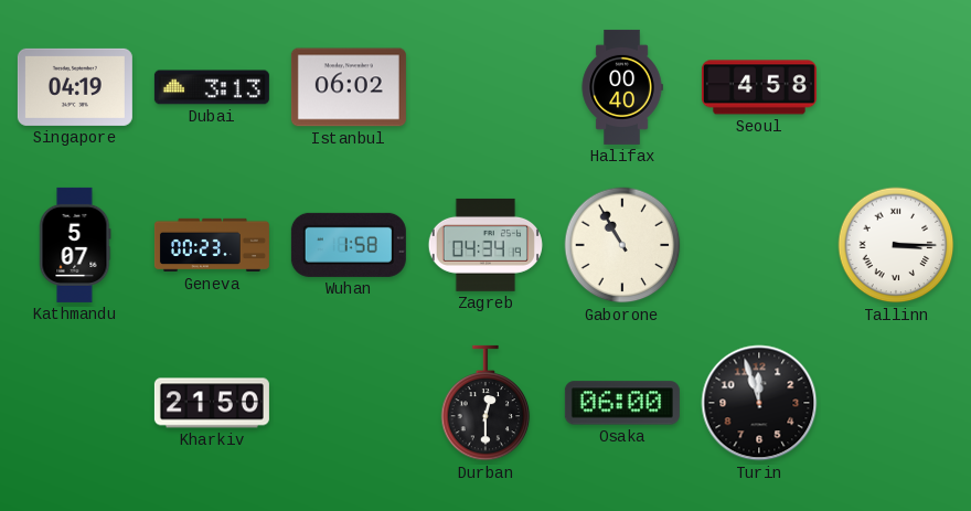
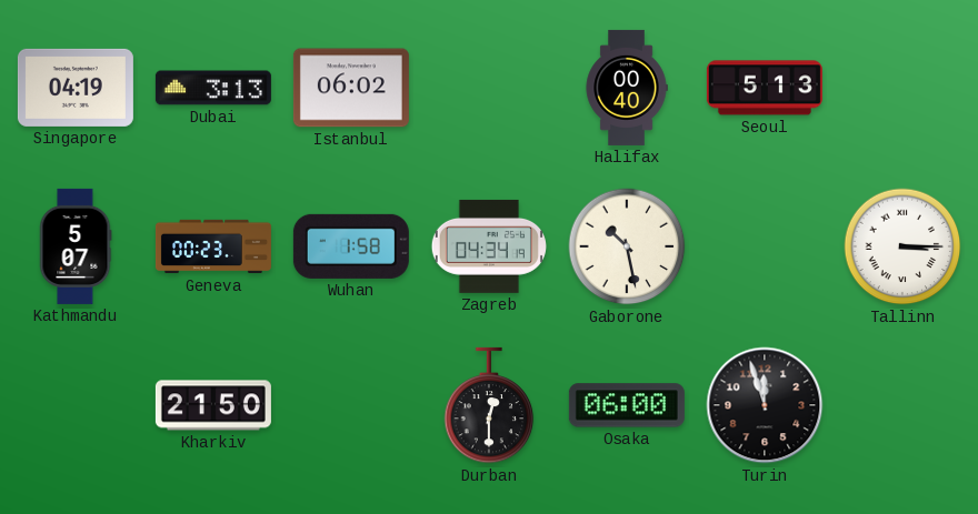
Seoul: 4:58 -> 5:13
Gaborone: 10:55 -> 10:28
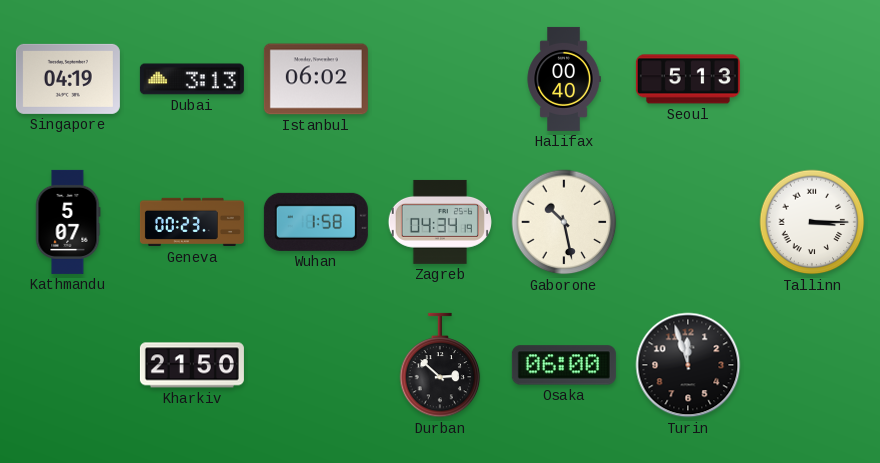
Durban: 12:30 -> 2:52
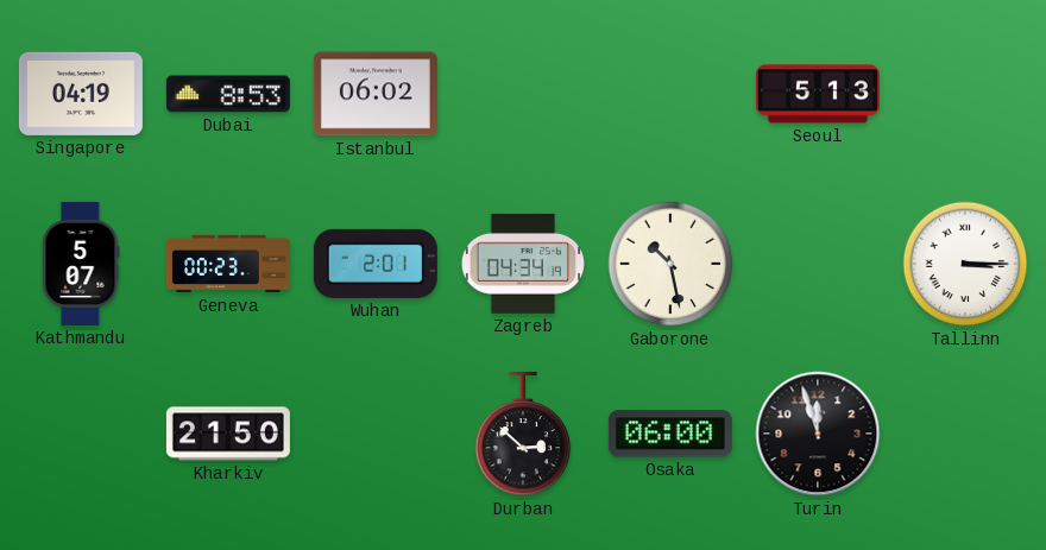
Dubai: 3:13 -> 8:53
Halifax: 00:40 -> none
Wuhan: 1:58 -> 2:01
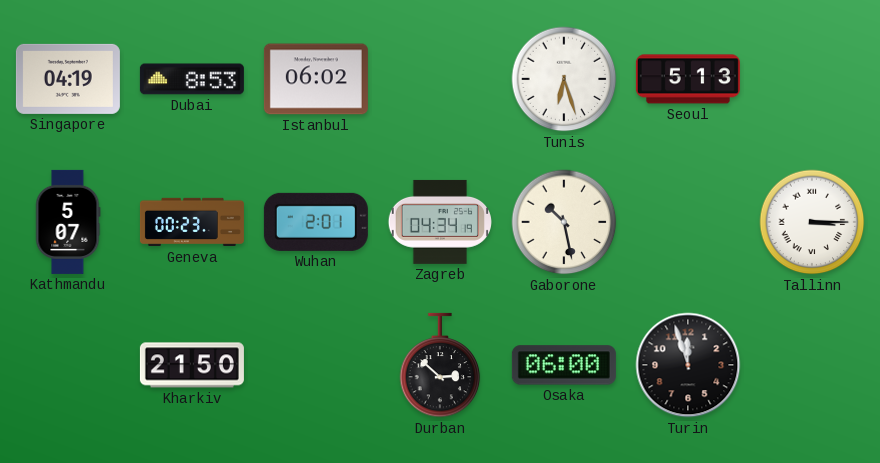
Tunis: none -> 6:27
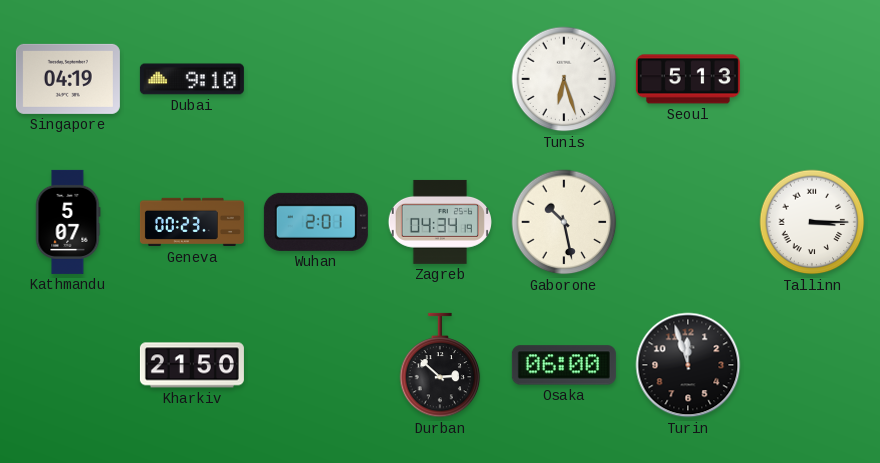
Dubai: 8:53 -> 9:10
Istanbul: 06:02 -> none
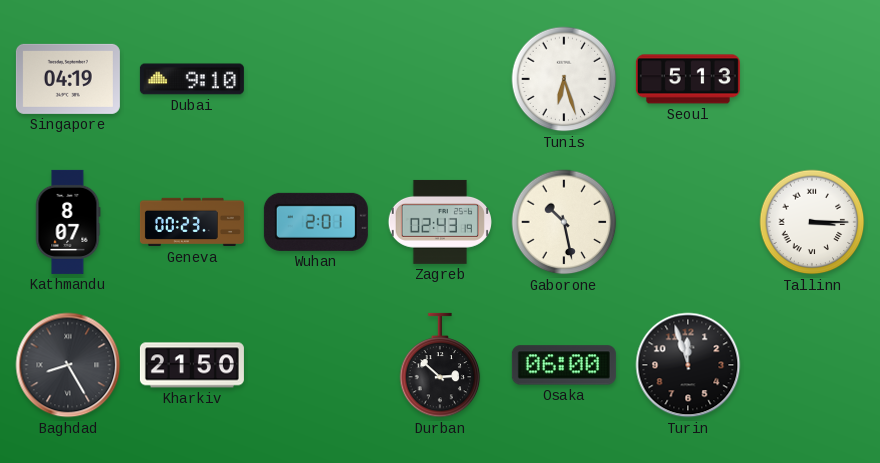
Kathmandu: 5:07 -> 8:07
Zagreb: 04:34 -> 02:43
Baghdad: none -> 8:25
